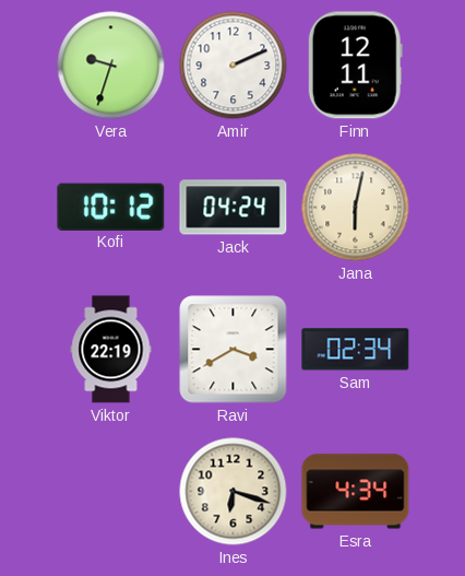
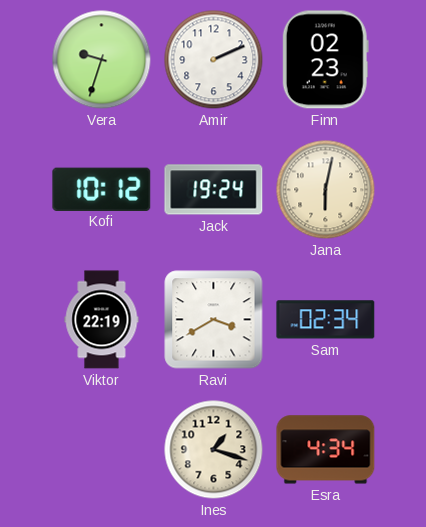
Finn: 12:11 -> 02:23
Jack: 04:24 -> 19:24
Ines: 6:18 -> 1:18
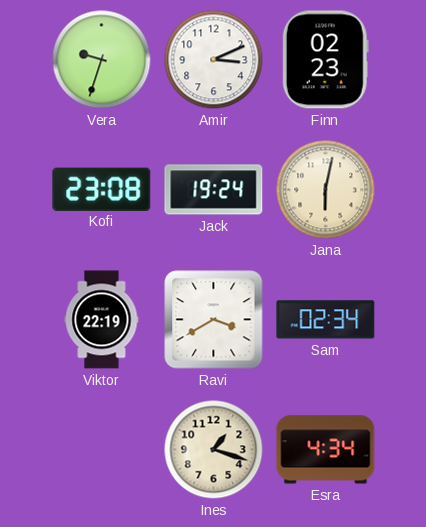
Amir: 2:11 -> 3:11
Kofi: 10:12 -> 23:08
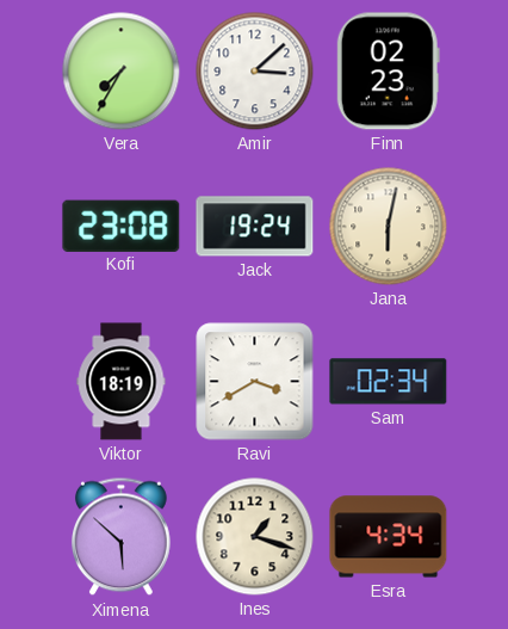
Vera: 9:33 -> 7:35
Amir: 3:11 -> 3:08
Viktor: 22:19 -> 18:19
Ximena: none -> 5:52
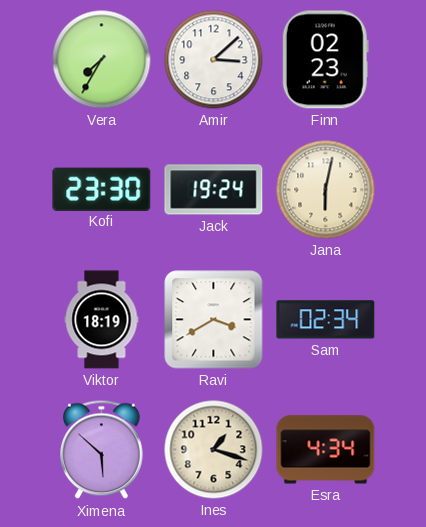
Kofi: 23:08 -> 23:30
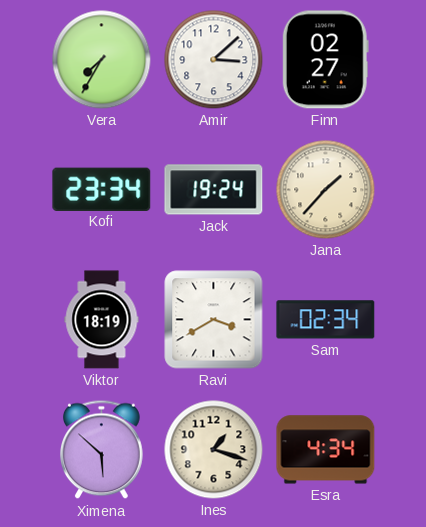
Finn: 02:23 -> 02:27
Kofi: 23:30 -> 23:34
Jana: 6:02 -> 1:37
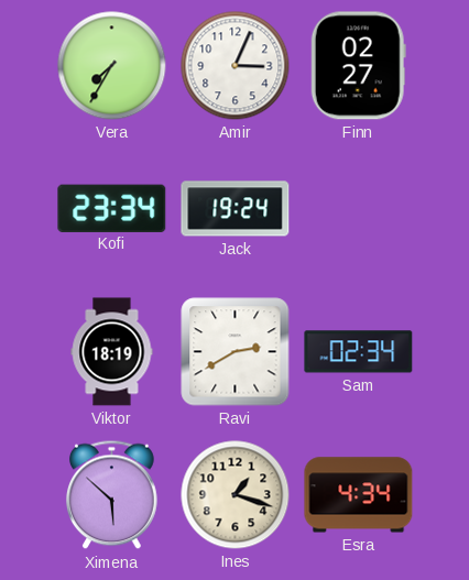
Amir: 3:08 -> 3:04
Jana: 1:37 -> none
Ravi: 3:40 -> 2:40
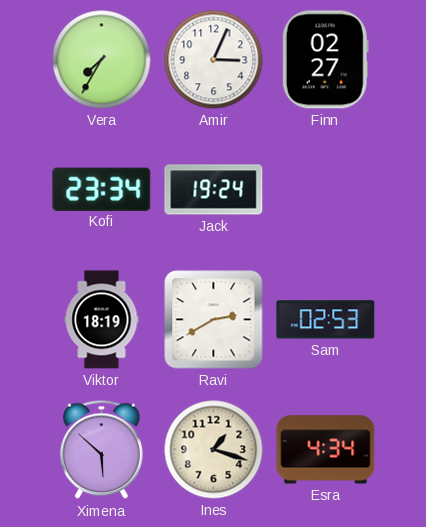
Sam: 02:34 -> 02:53
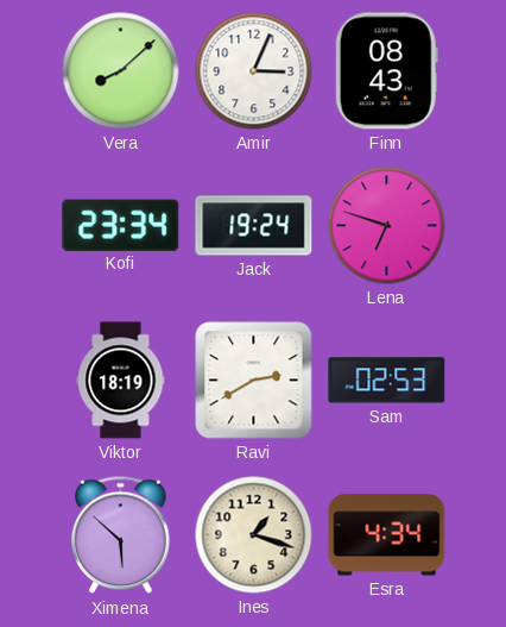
Vera: 7:35 -> 8:08
Finn: 02:27 -> 08:43
Lena: none -> 6:48
